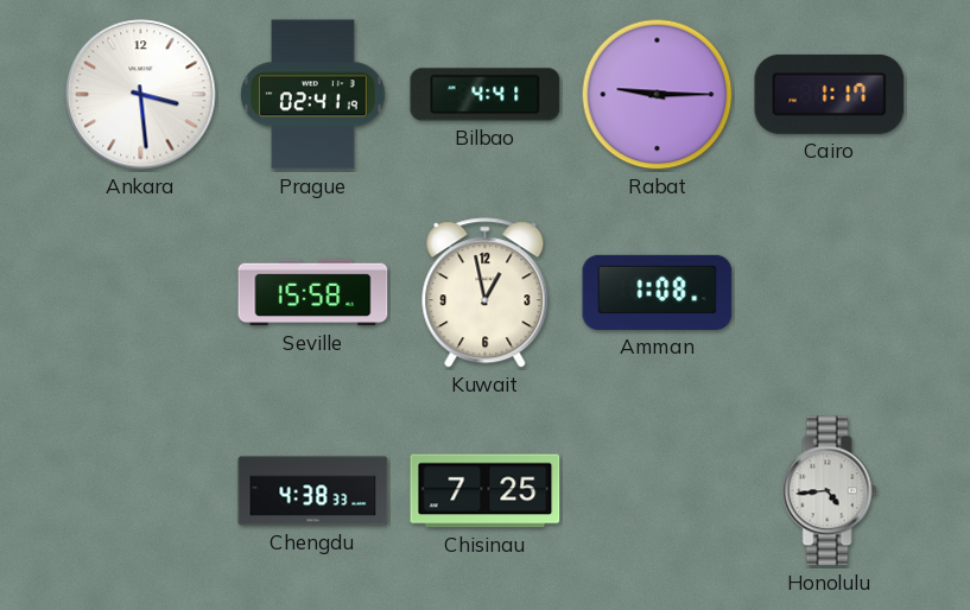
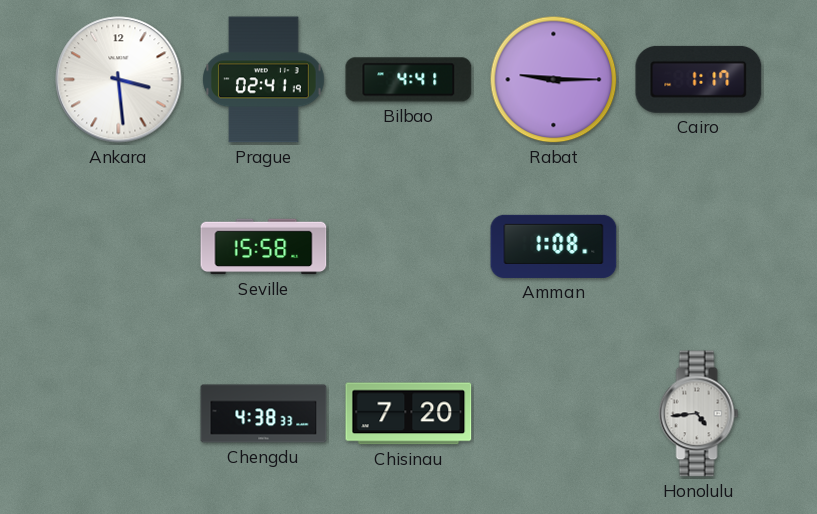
Kuwait: 12:58 -> none
Chisinau: 7:25 -> 7:20
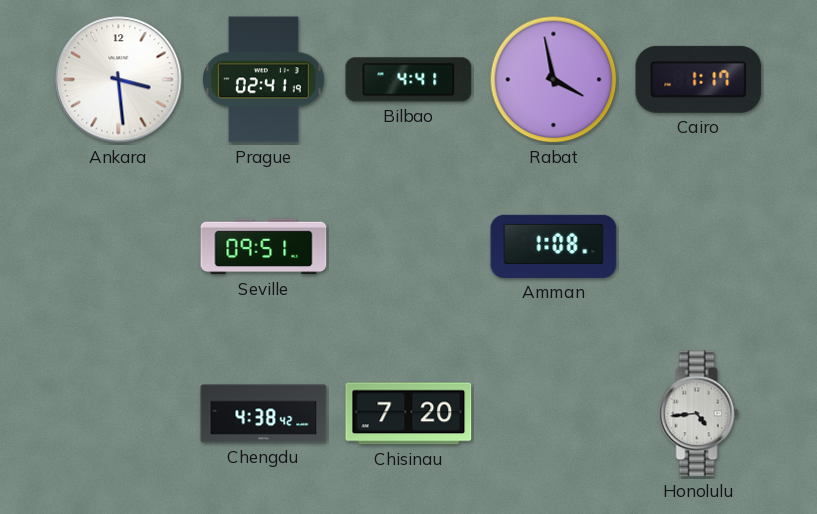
Rabat: 9:15 -> 3:58
Seville: 15:58 -> 09:51
Chengdu: 4:38:33 -> 4:38:42
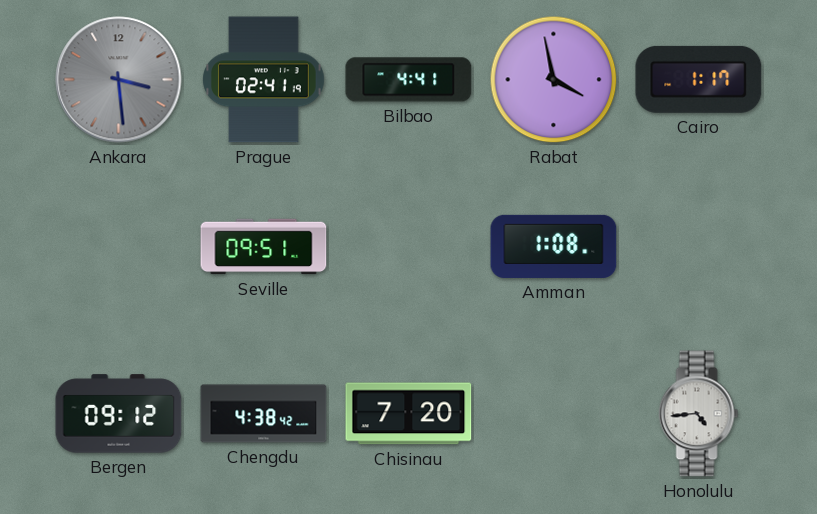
Ankara dial: white -> grey
Bergen: none -> 09:12
